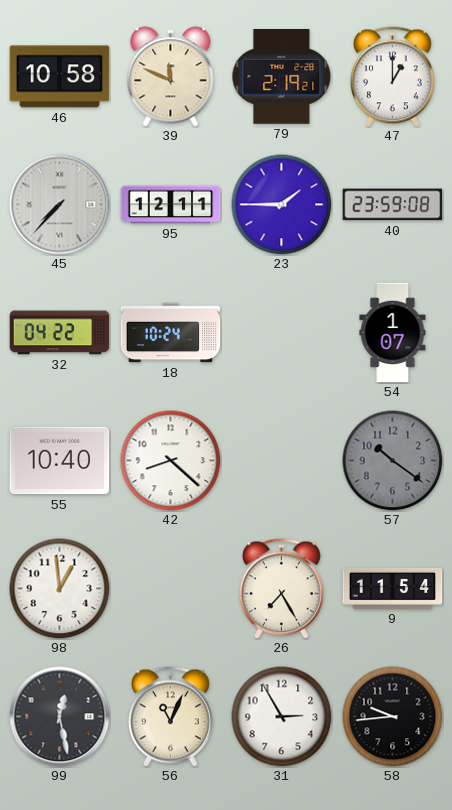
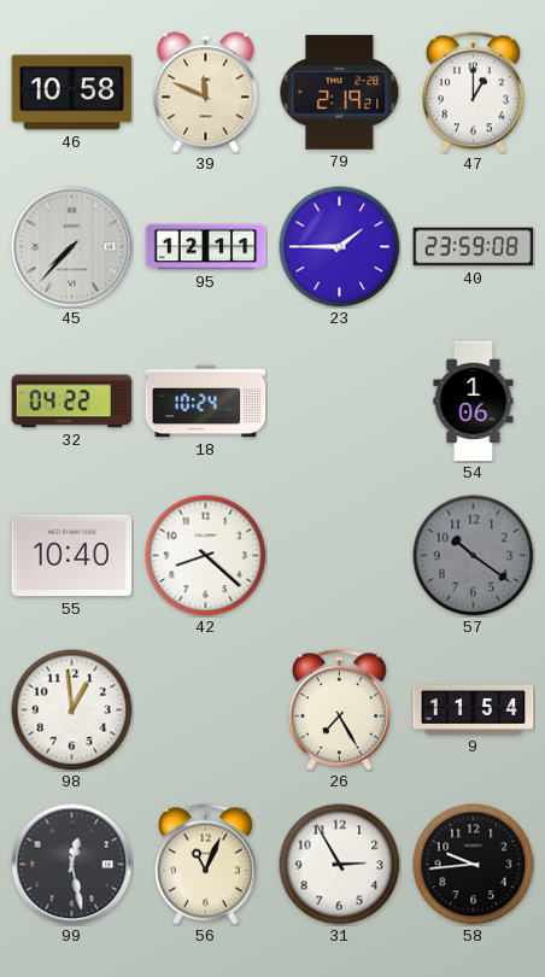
54: 1:07 -> 1:06
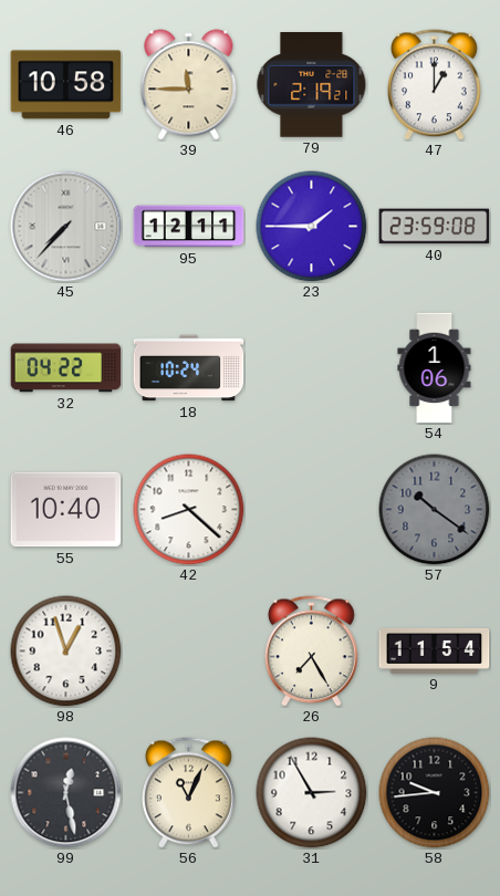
39: 11:49 -> 11:45
98: 12:59 -> 12:57
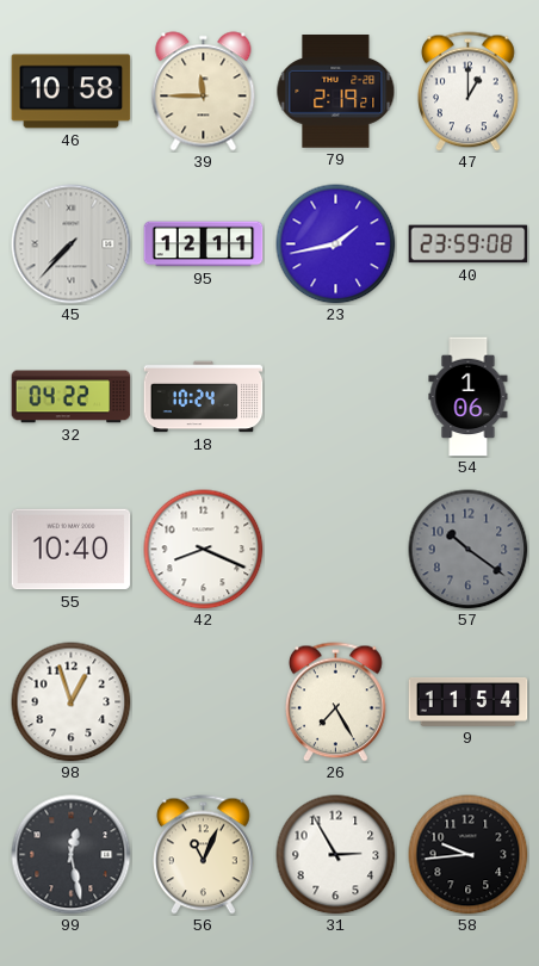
23: 1:45 -> 1:43
42: 8:22 -> 8:19
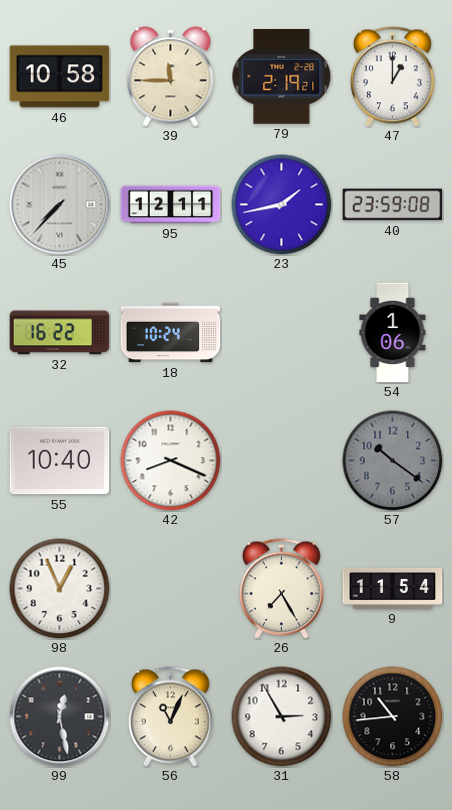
32: 04:22 -> 16:22
98: 12:57 -> 12:56
58: 9:44 -> 10:44
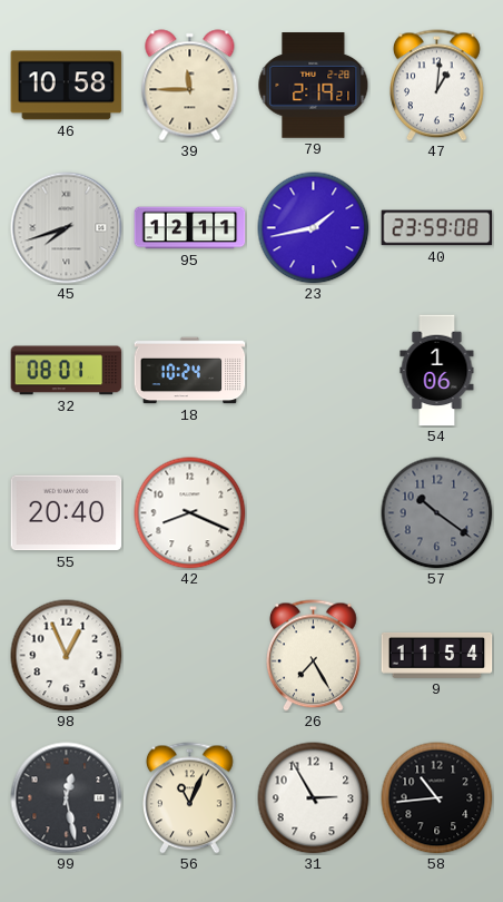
47: 1:00 -> 1:01
45: 7:37 -> 7:42
32: 16:22 -> 08:01
55: 10:40 -> 20:40
